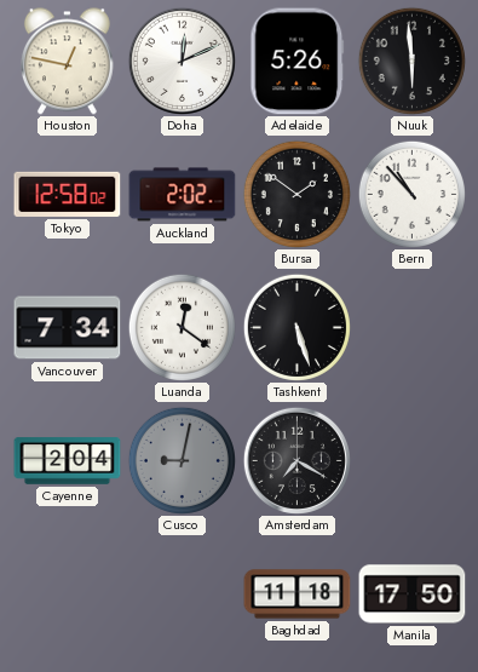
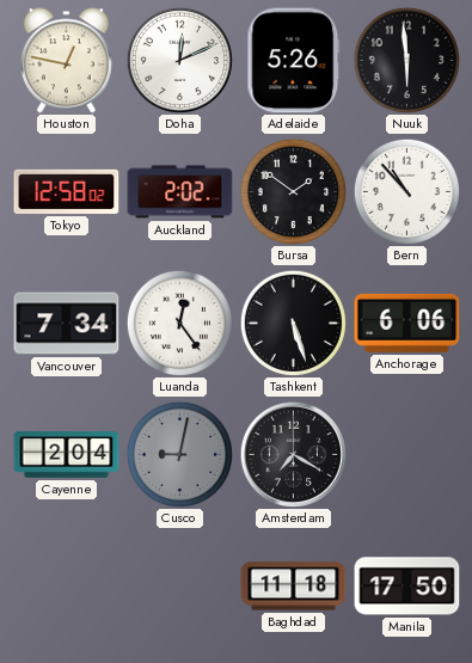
Luanda: 12:21 -> 12:24
Anchorage: none -> 6:06
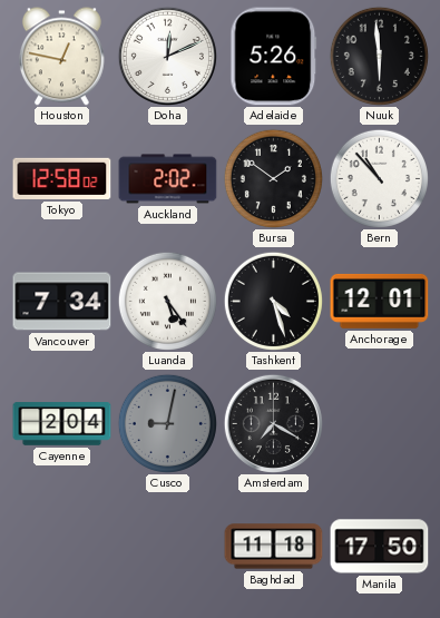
Luanda: 12:24 -> 5:24
Tashkent: 5:27 -> 4:27
Anchorage: 6:06 -> 12:01
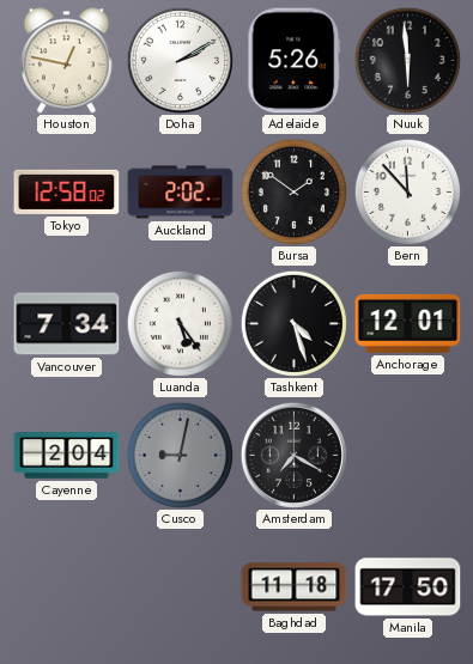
Doha: 12:11 -> 2:10
Bern: 10:53 -> 11:53
